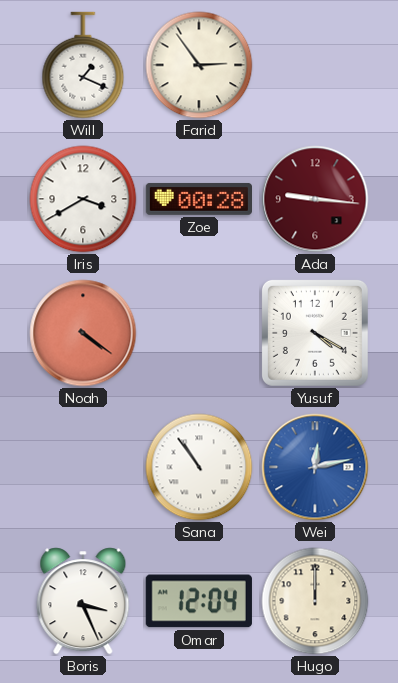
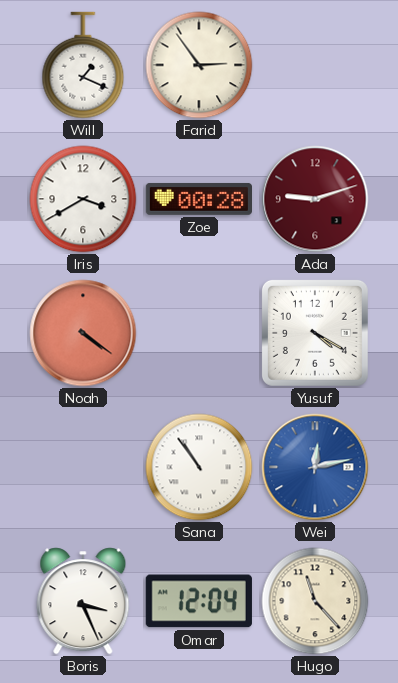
Ada: 9:16 -> 9:12
Hugo: 12:00 -> 11:23
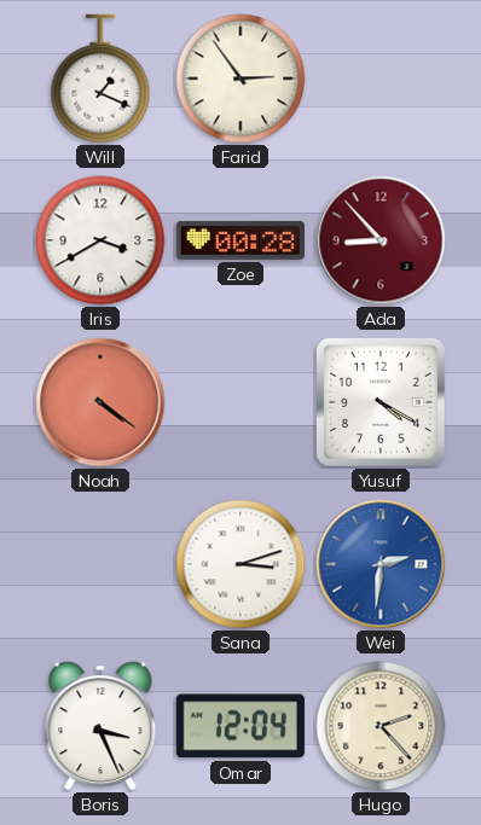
Ada: 9:12 -> 8:53
Sana: 10:54 -> 3:12
Wei: 12:13 -> 2:31
Hugo: 11:23 -> 2:23
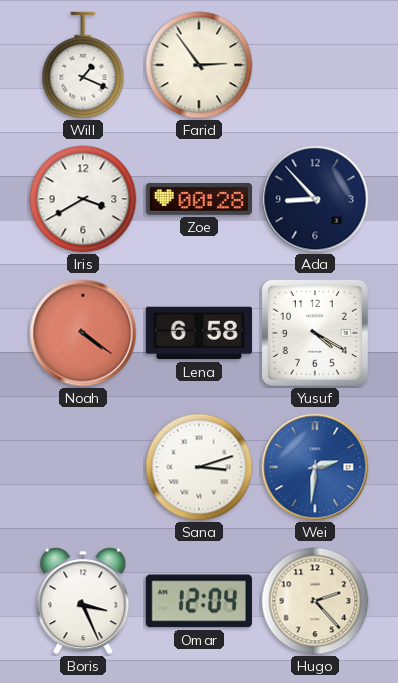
Ada dial: burgundy -> navy
Lena: none -> 6:58
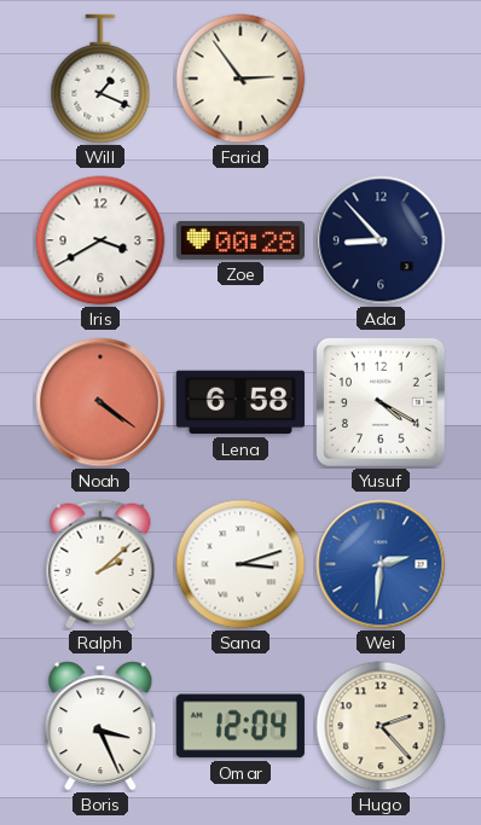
Ralph: none -> 2:08
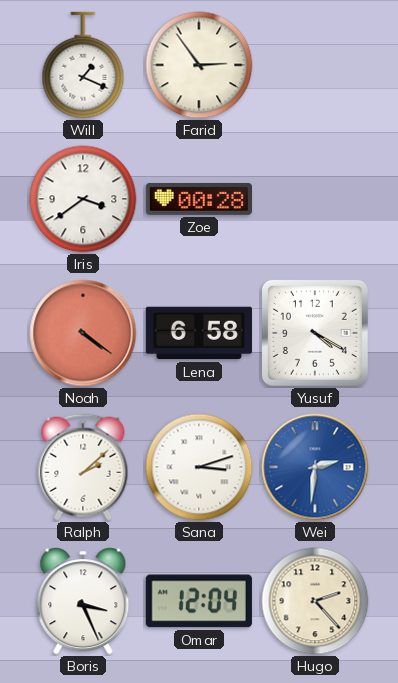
Iris: 3:40 -> 3:39
Ada: 8:53 -> none
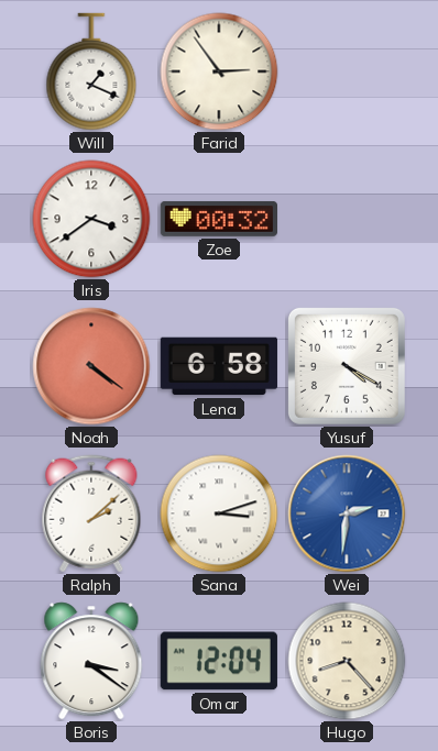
Zoe: 00:28 -> 00:32
Boris: 3:26 -> 3:21
Hugo: 2:23 -> 8:23
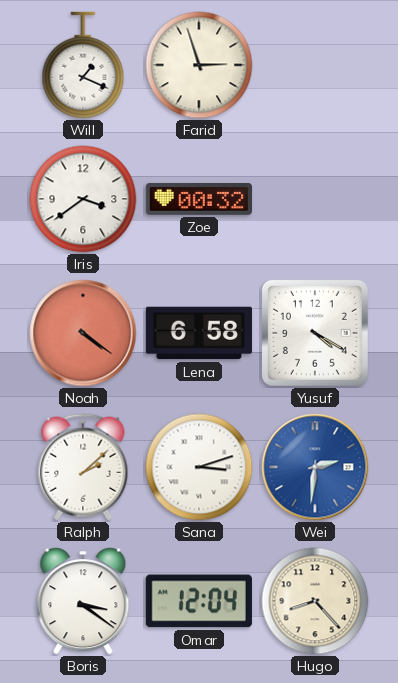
Farid: 2:54 -> 2:57
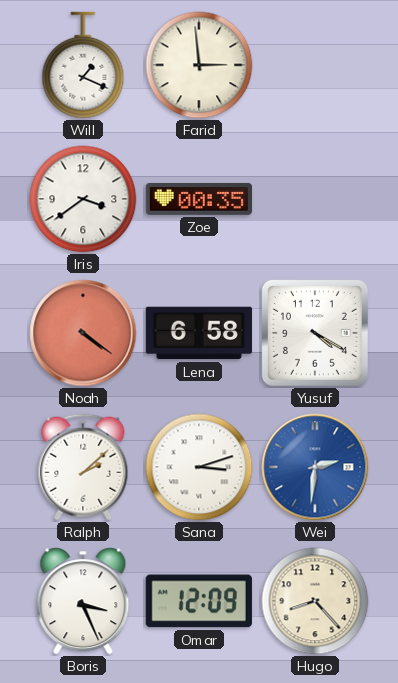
Farid: 2:57 -> 2:59
Zoe: 00:32 -> 00:35
Boris: 3:21 -> 3:26
Omar: 12:04 -> 12:09
